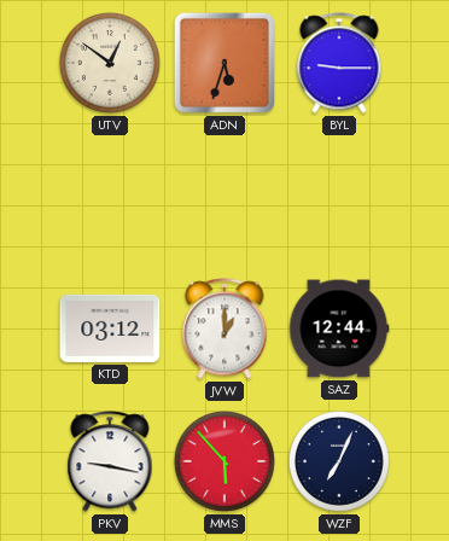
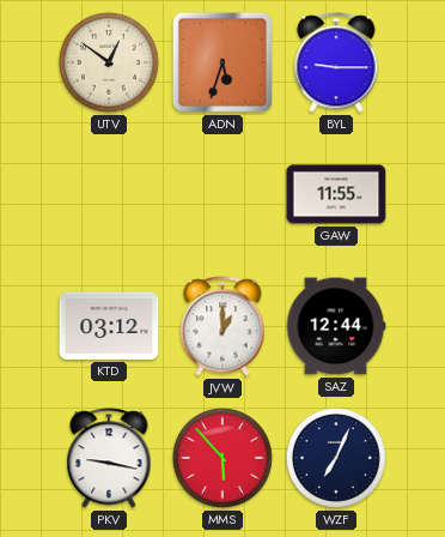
GAW: none -> 11:55
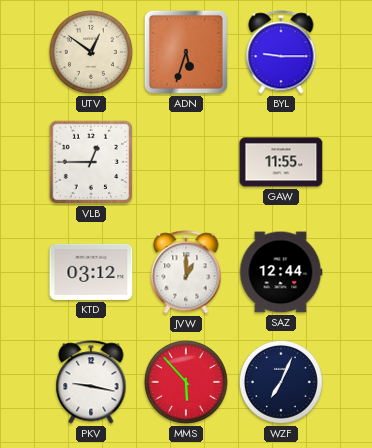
VLB: none -> 12:45
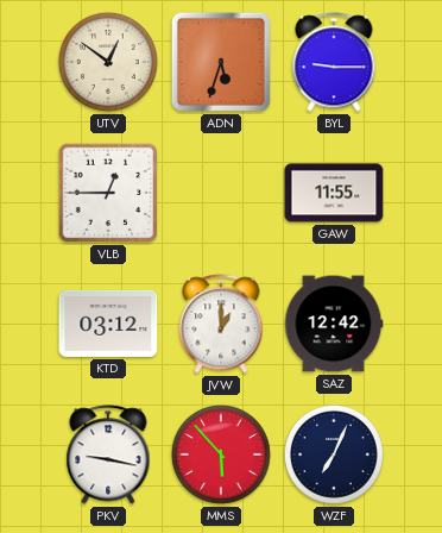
SAZ: 12:44 -> 12:42
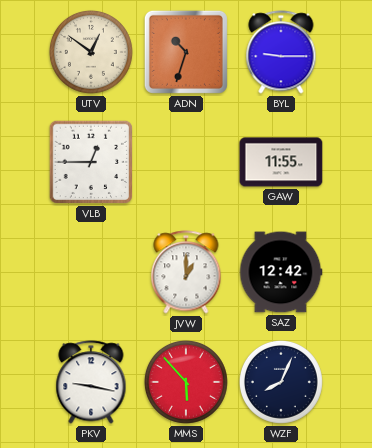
ADN: 5:33 -> 10:33
KTD: 03:12 -> none
WZF: 7:04 -> 8:04
